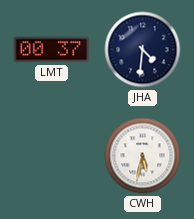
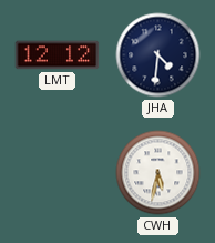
LMT: 00:37 -> 12:12
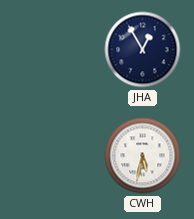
LMT: 12:12 -> none
JHA: 4:31 -> 12:55
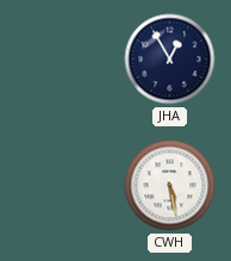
CWH: 5:32 -> 5:28
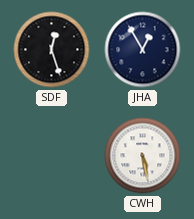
SDF: none -> 12:27
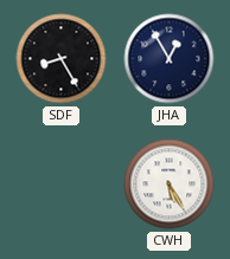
SDF: 12:27 -> 8:25
CWH: 5:28 -> 5:25
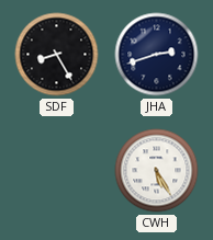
JHA: 12:55 -> 2:42
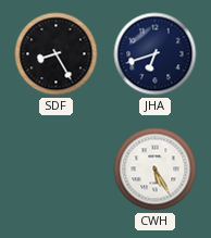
JHA: 2:42 -> 6:42
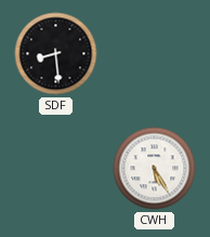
SDF: 8:25 -> 8:29
JHA: 6:42 -> none
